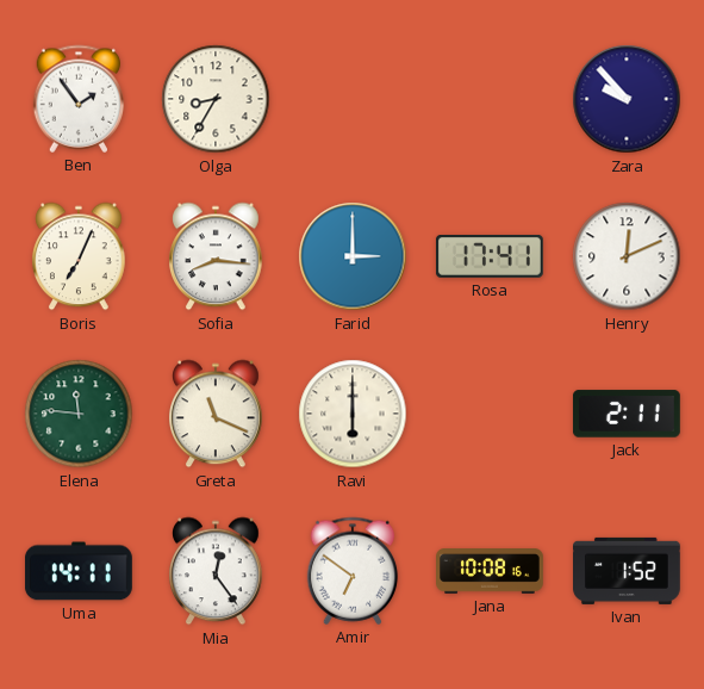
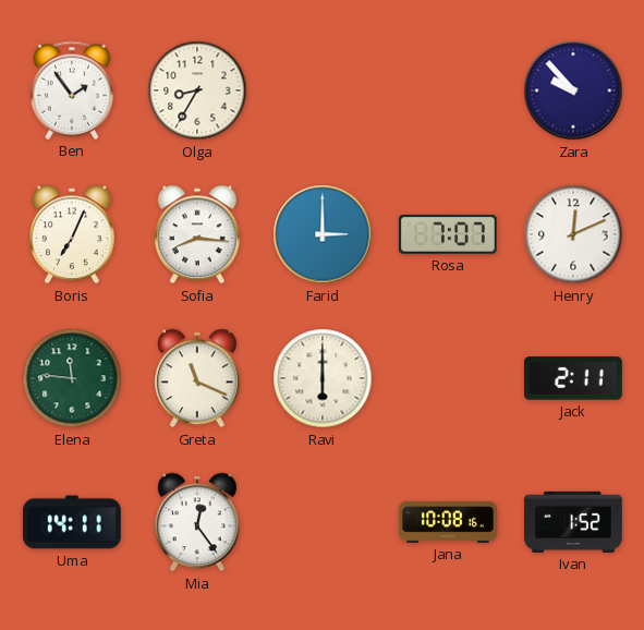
Rosa: 17:41 -> 7:07
Amir: 6:51 -> none
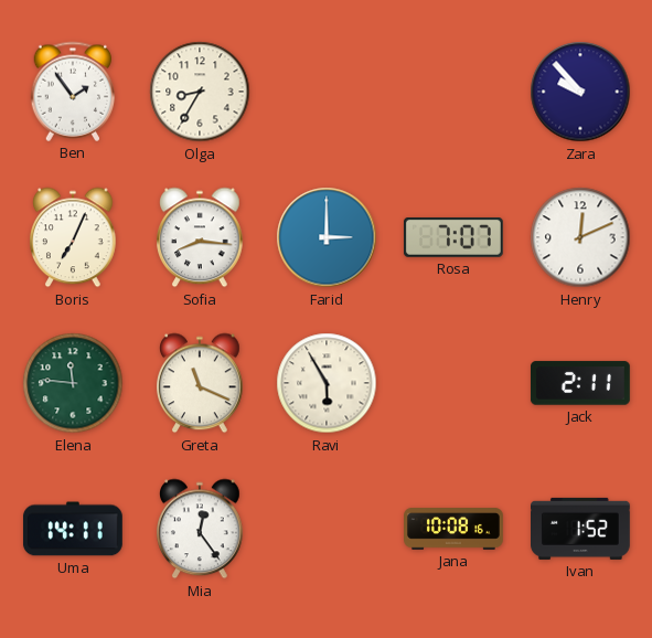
Ravi: 6:00 -> 5:55
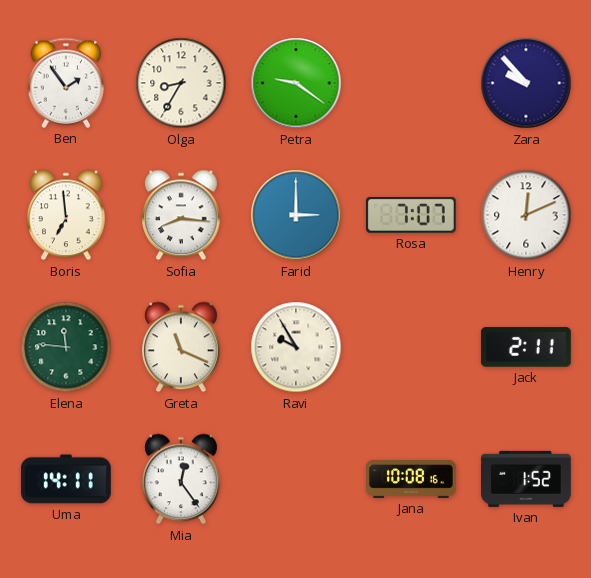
Petra: none -> 9:21
Boris: 7:04 -> 6:59
Ravi: 5:55 -> 9:55
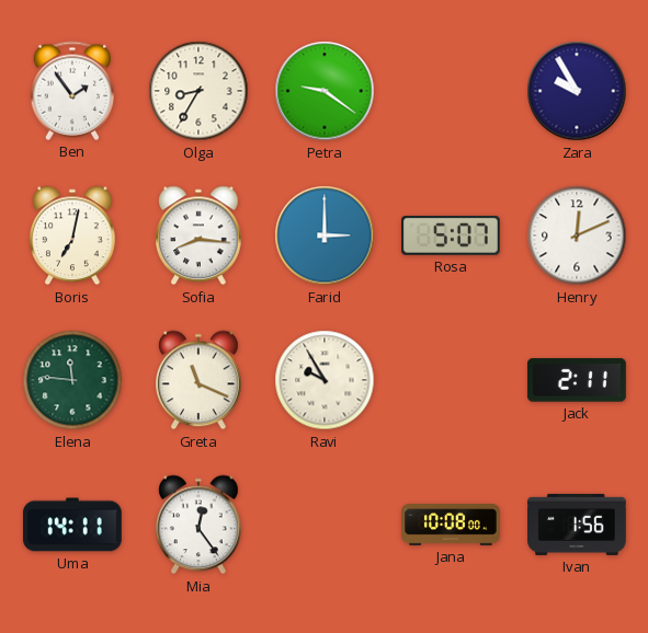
Zara: 9:53 -> 9:55
Boris: 6:59 -> 7:02
Rosa: 7:07 -> 5:07
Jana: 10:08:16 -> 10:08:00
Ivan: 1:52 -> 1:56
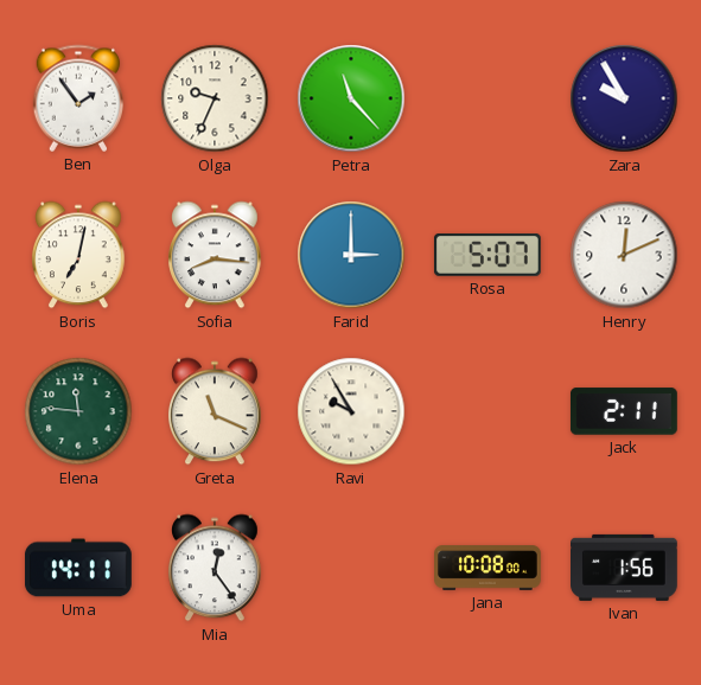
Olga: 8:35 -> 9:34
Petra: 9:21 -> 11:23
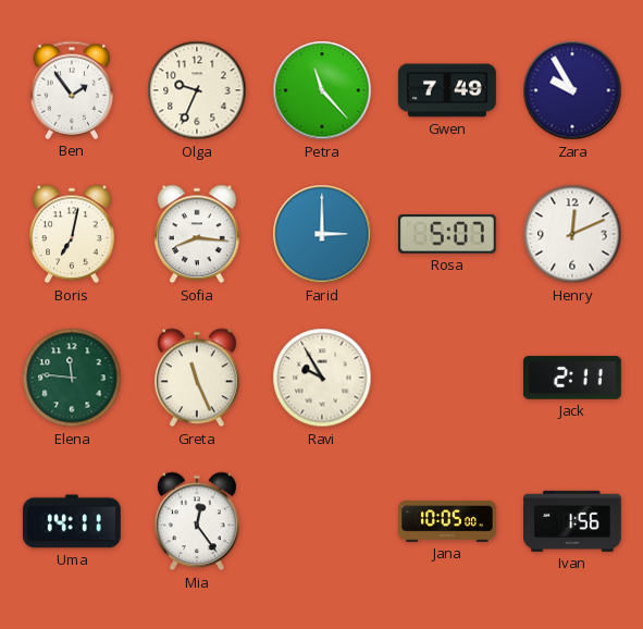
Gwen: none -> 7:49
Greta: 11:19 -> 11:26
Jana: 10:08 -> 10:05
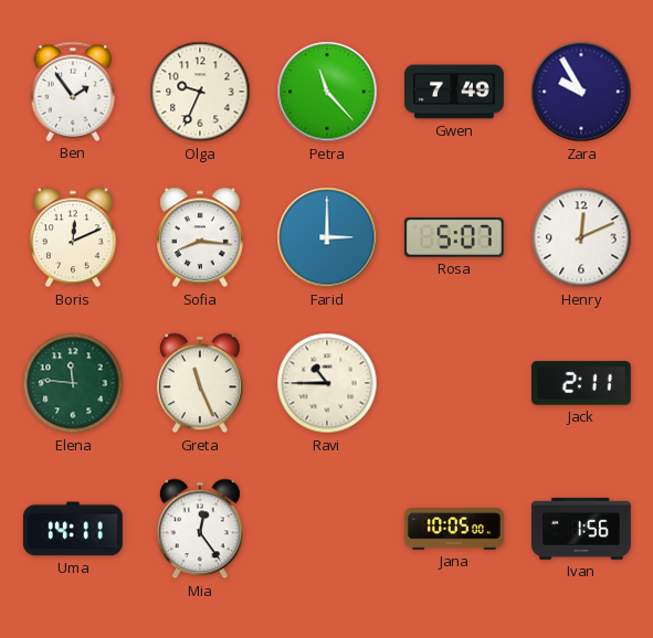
Boris: 7:02 -> 12:11
Ravi: 9:55 -> 10:45
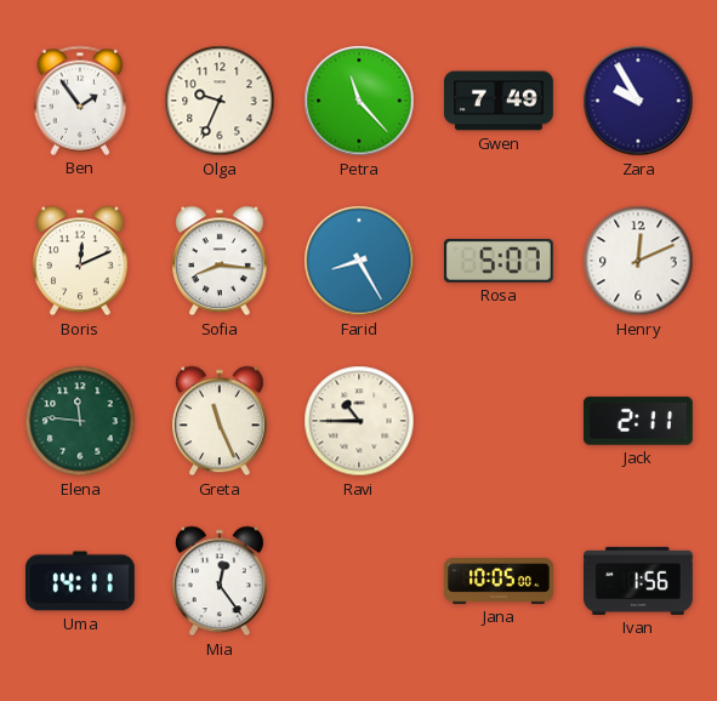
Farid: 3:00 -> 8:25
